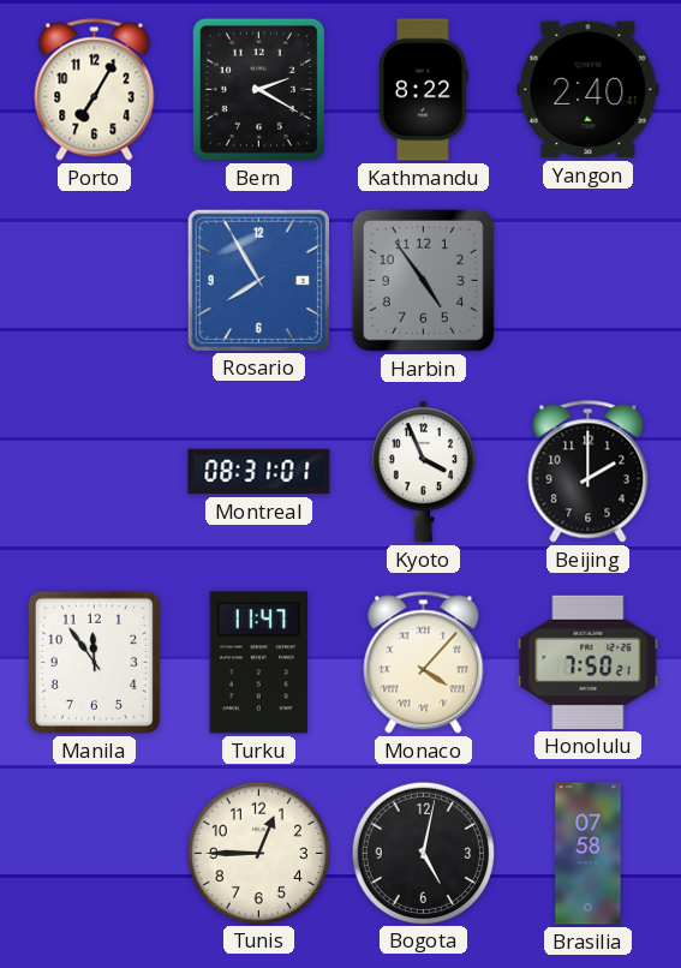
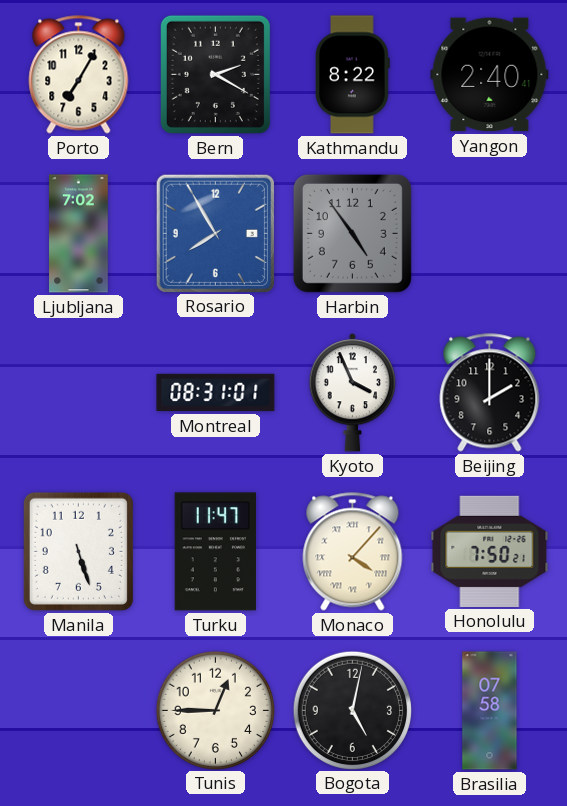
Ljubljana: none -> 7:02
Manila: 11:54 -> 5:27
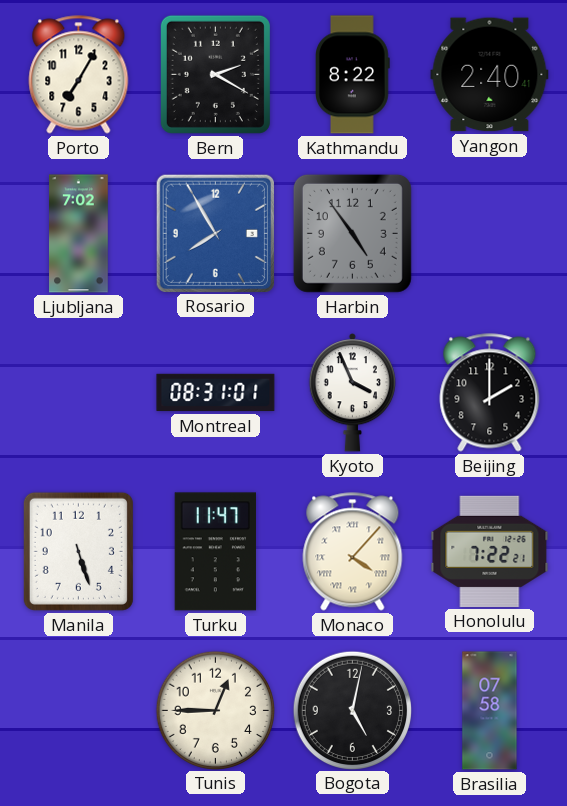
Honolulu: 7:50 -> 7:22
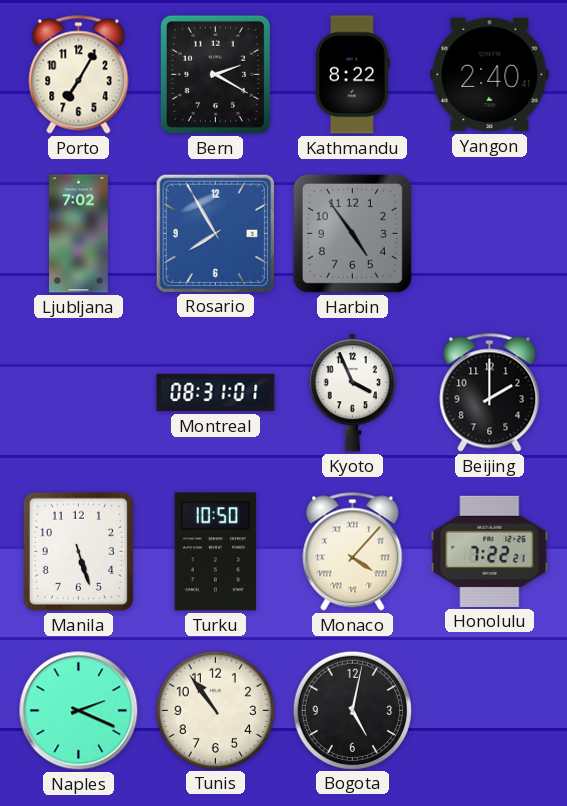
Turku: 11:47 -> 10:50
Naples: none -> 2:19
Tunis: 12:45 -> 10:54
Brasilia: 07:58 -> none
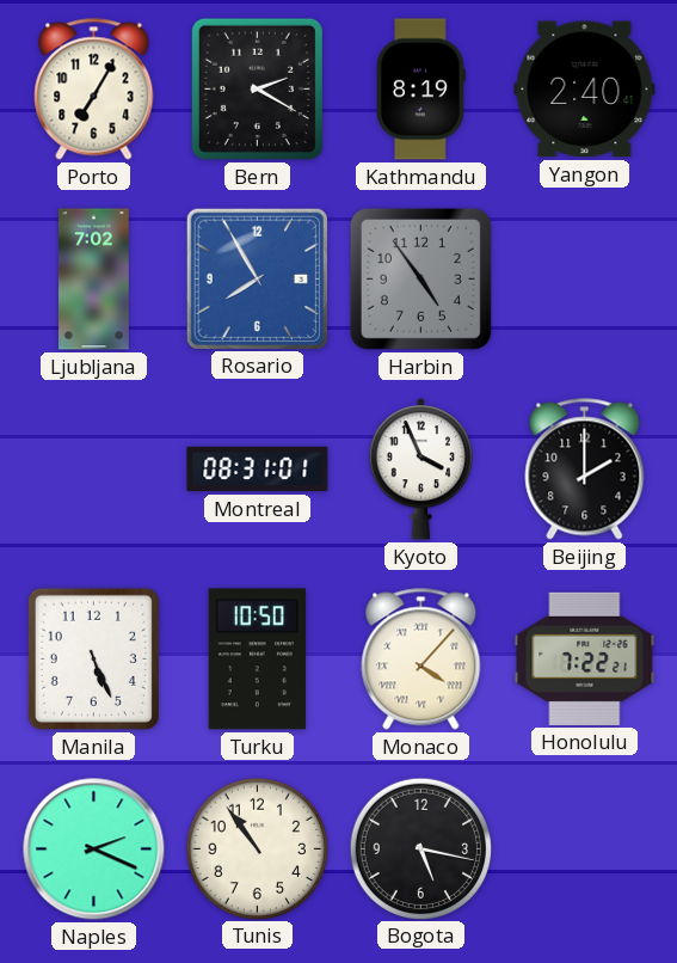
Kathmandu: 8:22 -> 8:19
Manila: 5:27 -> 5:26
Bogota: 5:02 -> 5:17
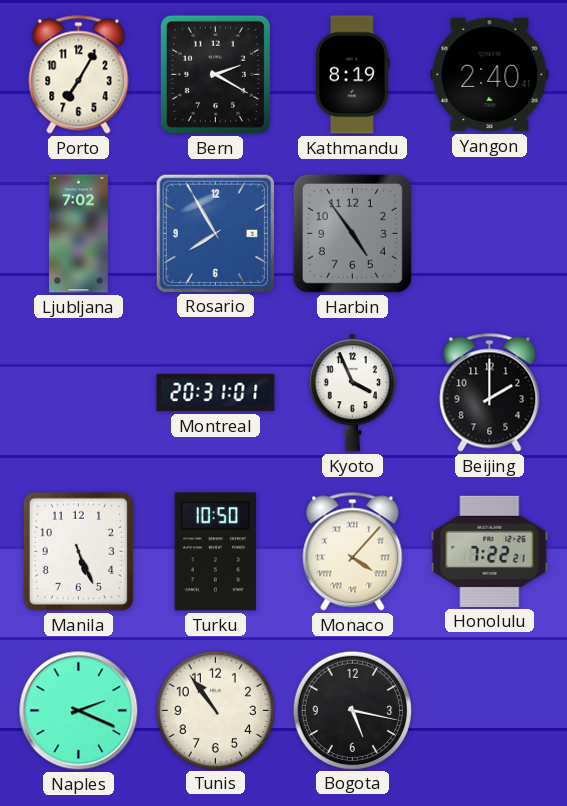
Montreal: 08:31 -> 20:31
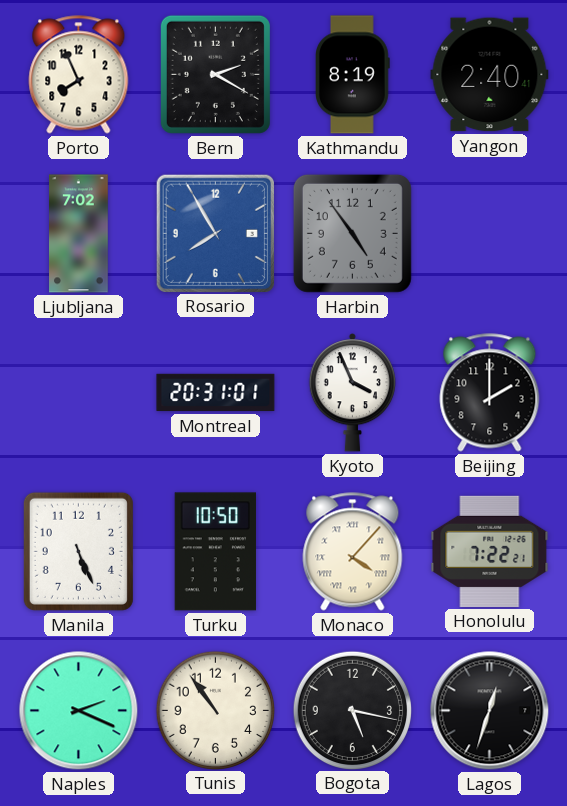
Porto: 7:05 -> 7:56
Lagos: none -> 12:33
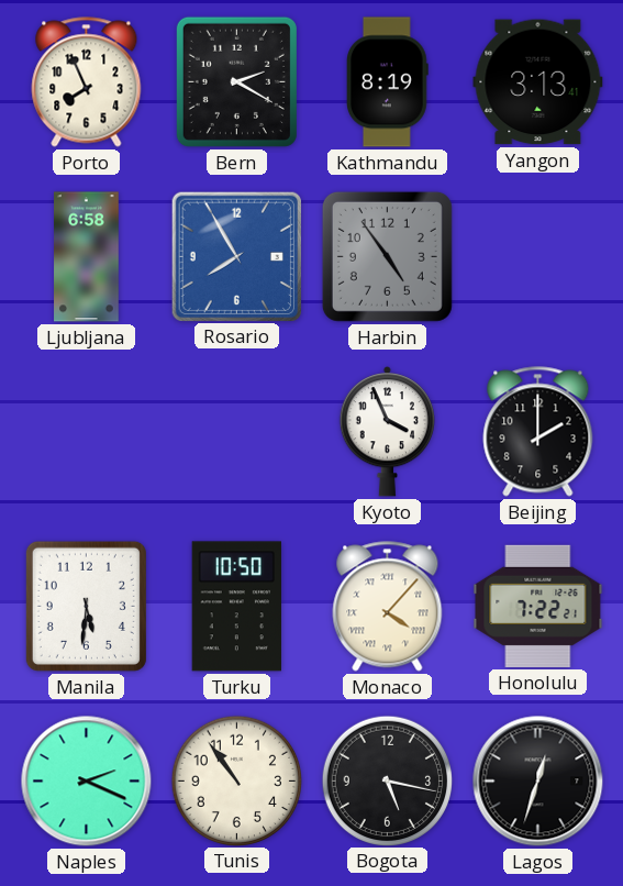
Yangon: 2:40 -> 3:13
Ljubljana: 7:02 -> 6:58
Montreal: 20:31 -> none
Manila: 5:26 -> 5:31
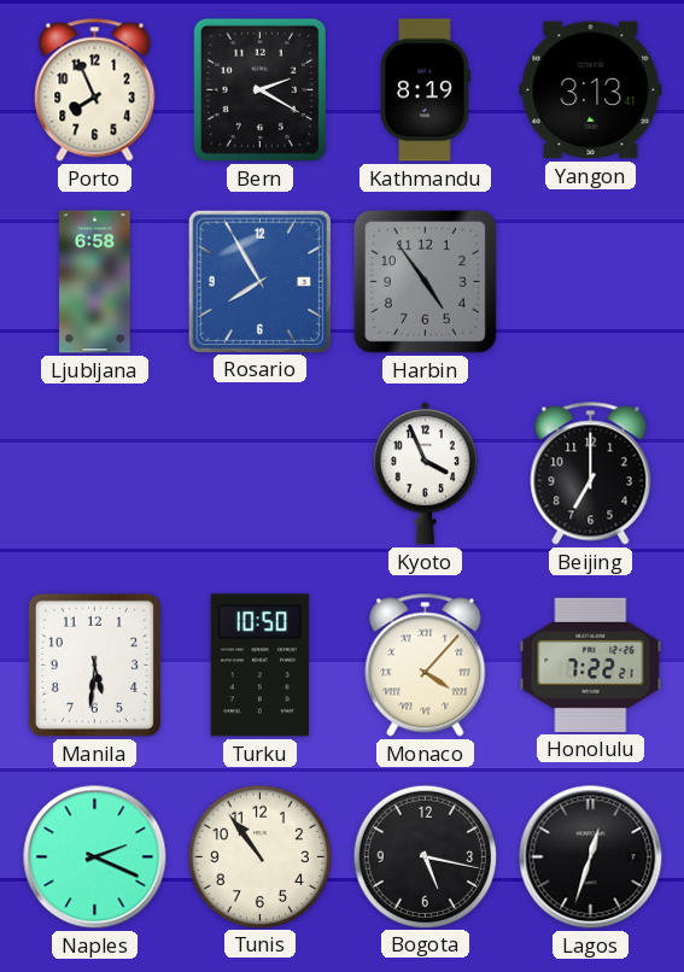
Beijing: 2:00 -> 7:00
